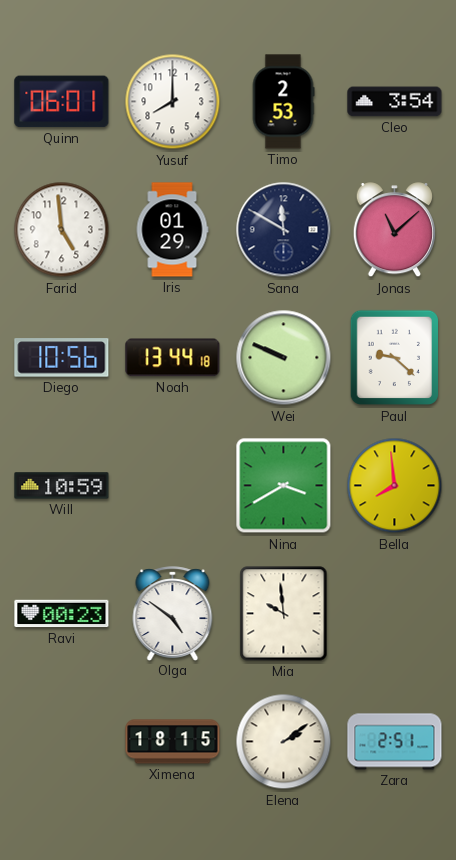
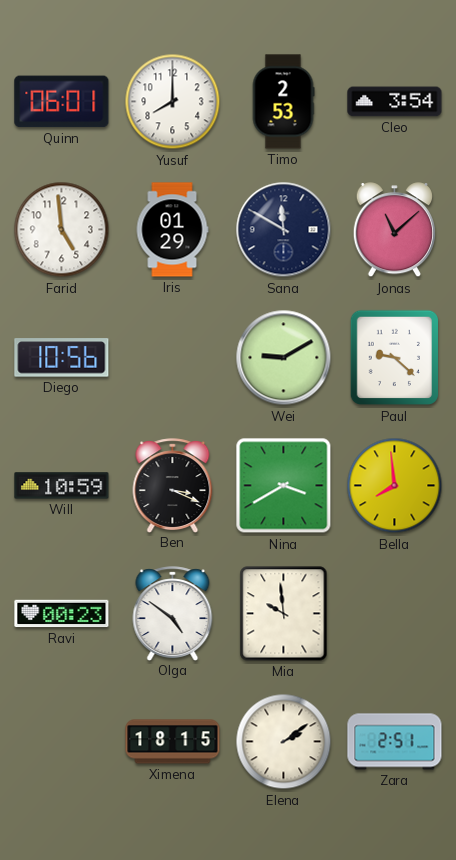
Noah: 13:44 -> none
Wei: 9:49 -> 9:10
Ben: none -> 3:19
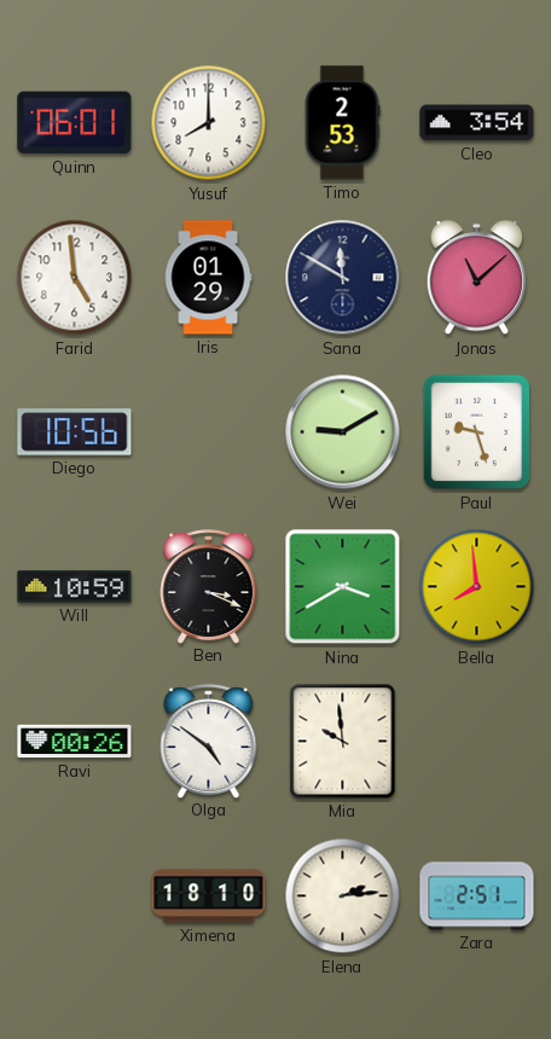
Paul: 9:22 -> 9:27
Ravi: 00:23 -> 00:26
Ximena: 18:15 -> 18:10
Elena: 2:09 -> 2:14
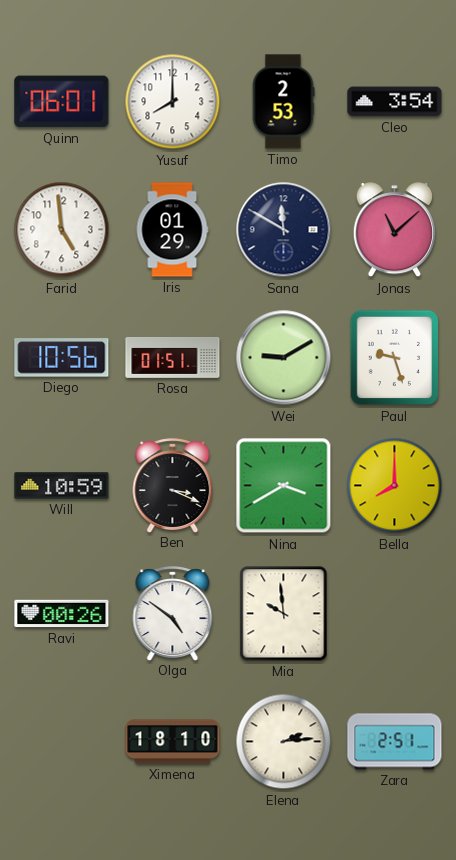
Rosa: none -> 01:51
Bella: 7:59 -> 8:00
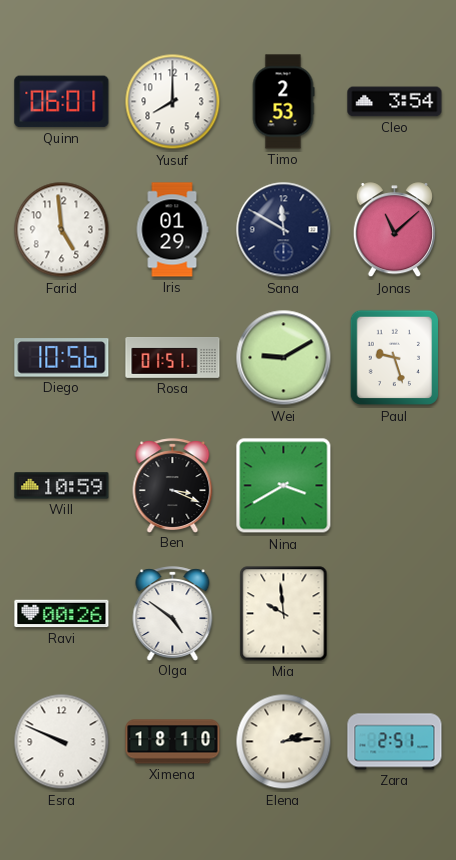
Bella: 8:00 -> none
Esra: none -> 9:49
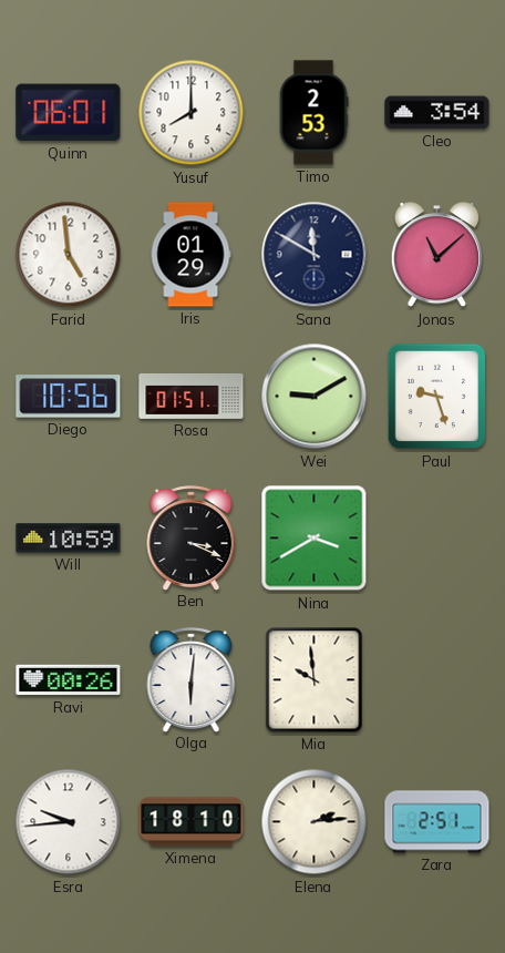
Olga: 4:51 -> 6:01
Esra: 9:49 -> 9:44
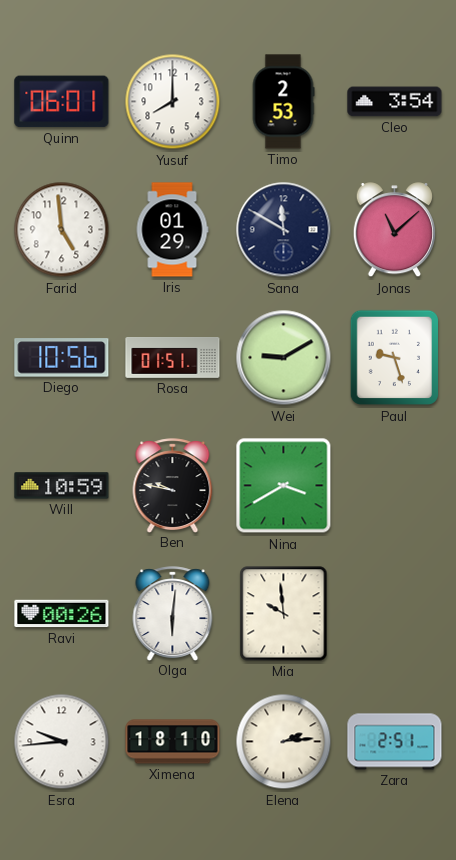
Ben: 3:19 -> 9:47
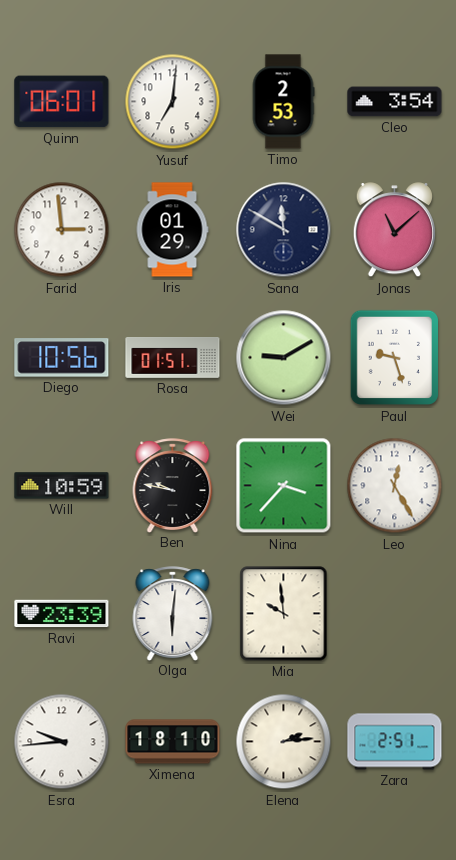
Yusuf: 8:00 -> 7:01
Farid: 4:59 -> 2:59
Nina: 3:40 -> 3:37
Leo: none -> 12:25
Ravi: 00:26 -> 23:39
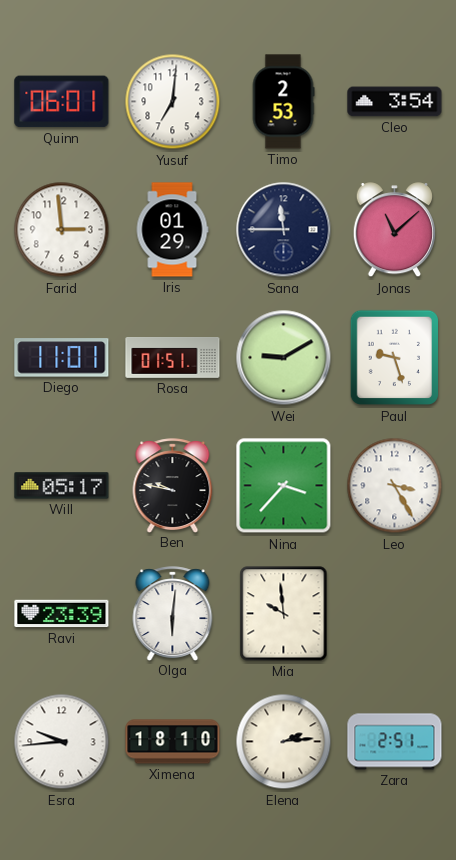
Sana: 11:50 -> 11:45
Diego: 10:56 -> 11:01
Will: 10:59 -> 05:17
Leo: 12:25 -> 3:25
